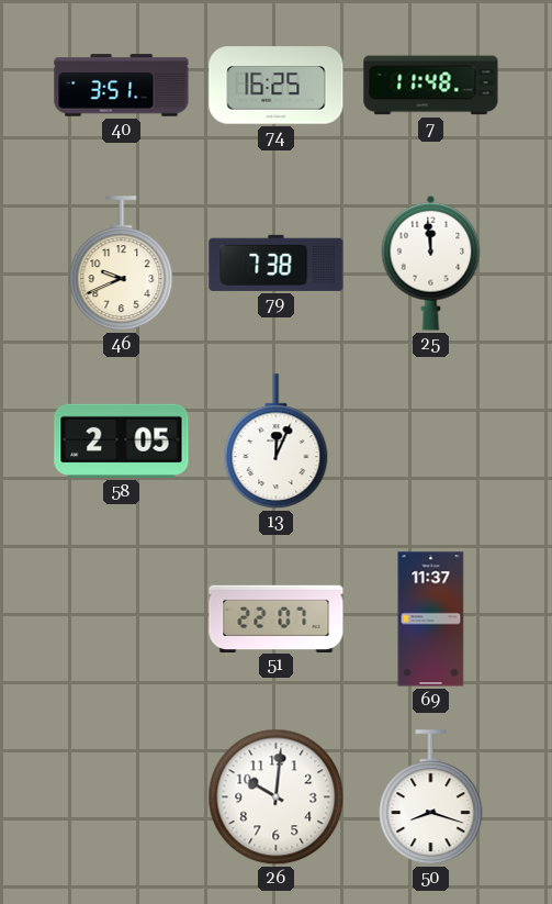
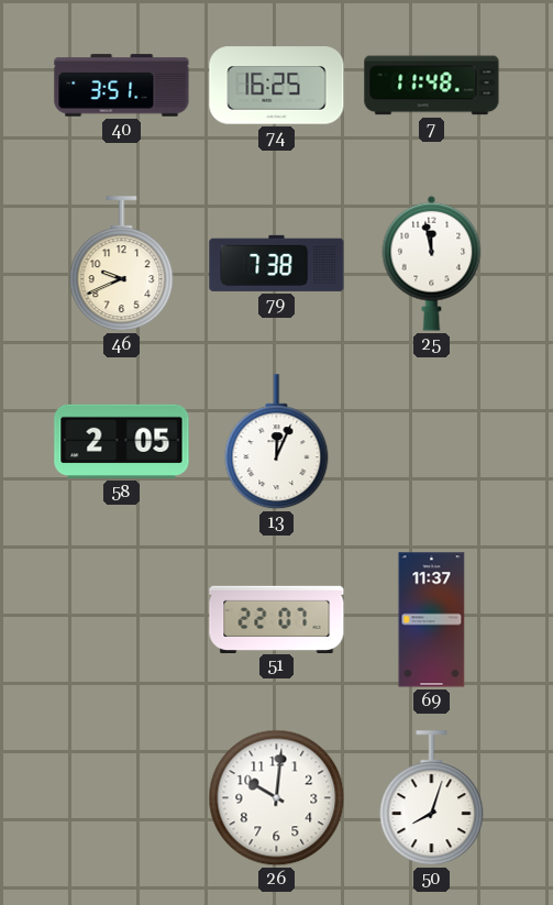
25: 11:59 -> 11:58
50: 8:18 -> 8:03
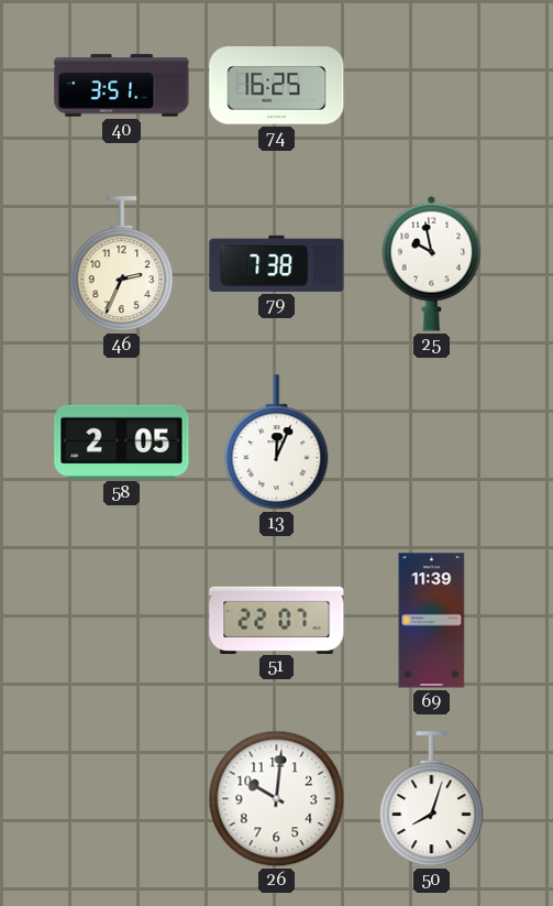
7: 11:48 -> none
46: 9:41 -> 2:34
25: 11:58 -> 9:58
69: 11:37 -> 11:39
